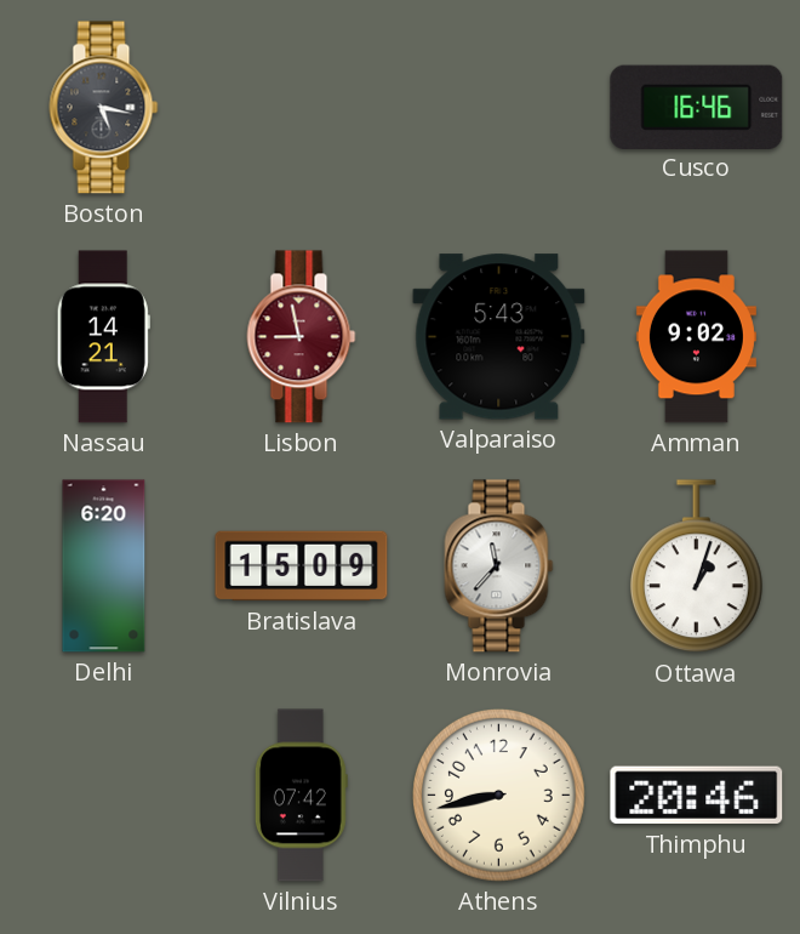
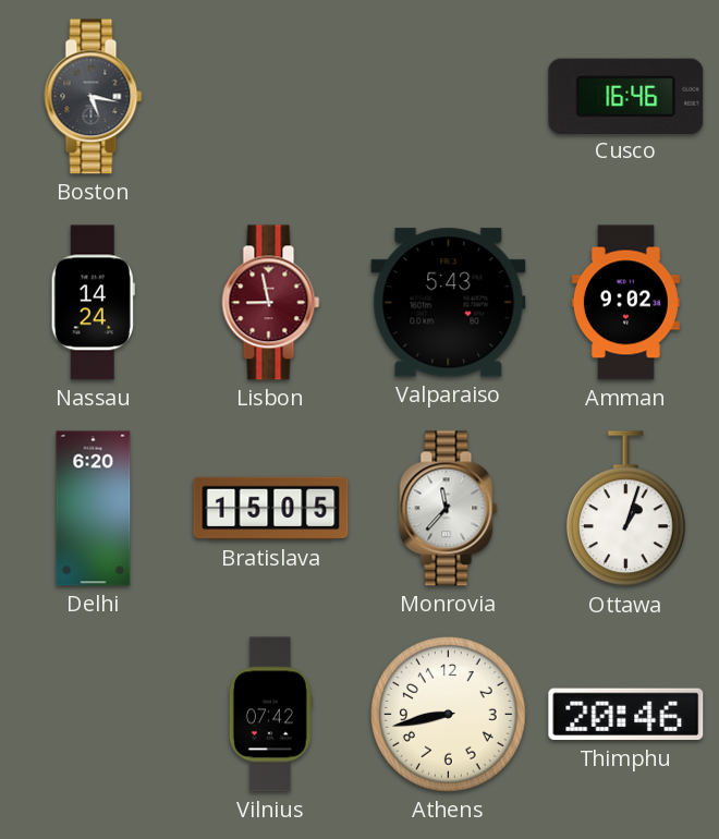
Nassau: 14:21 -> 14:24
Bratislava: 15:09 -> 15:05
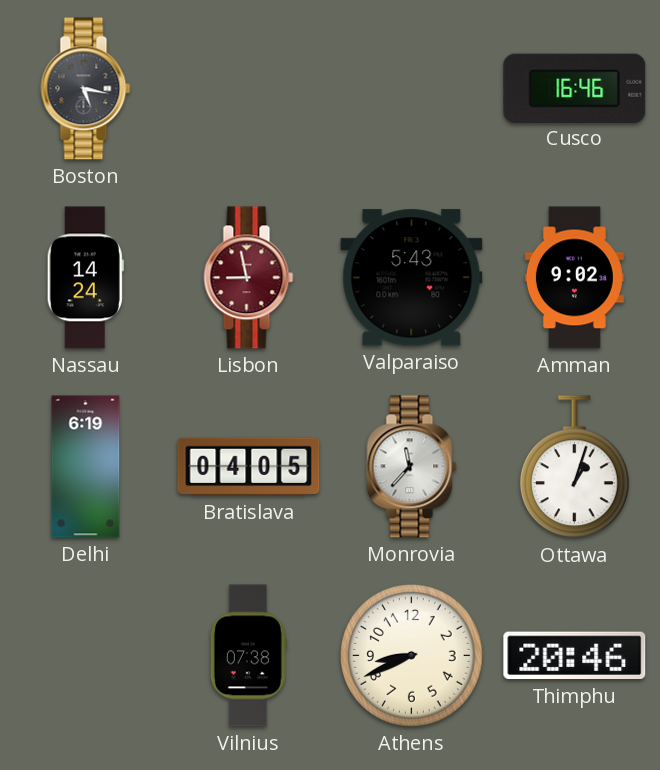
Delhi: 6:20 -> 6:19
Bratislava: 15:05 -> 04:05
Vilnius: 07:42 -> 07:38
Athens: 8:43 -> 8:41
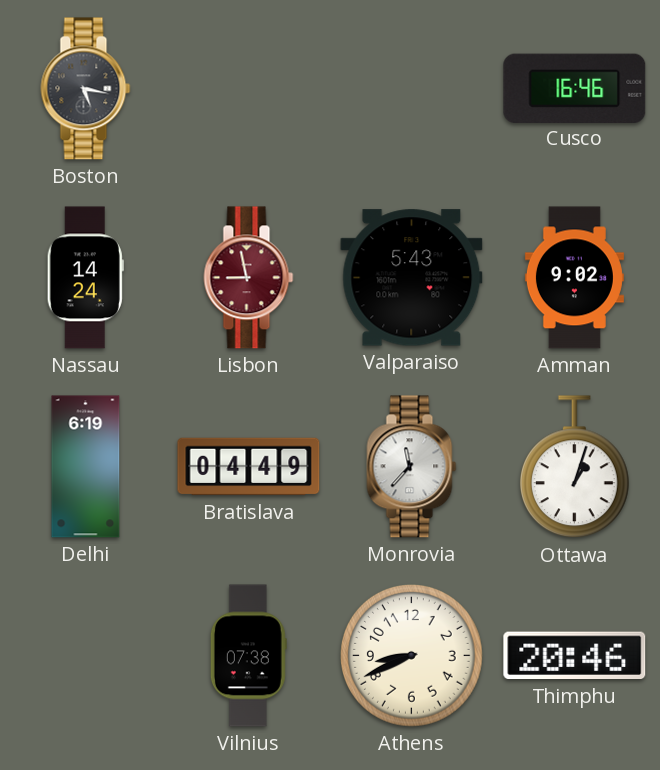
Bratislava: 04:05 -> 04:49
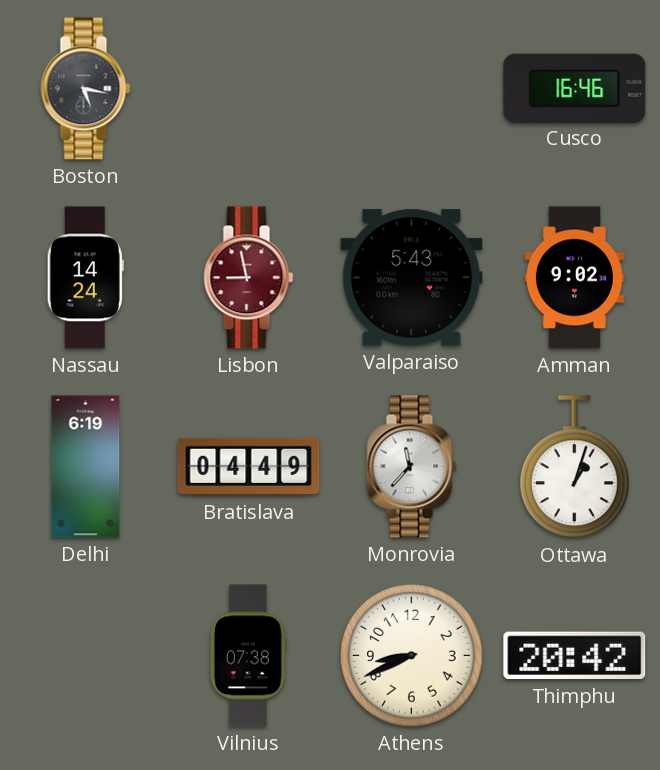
Thimphu: 20:46 -> 20:42
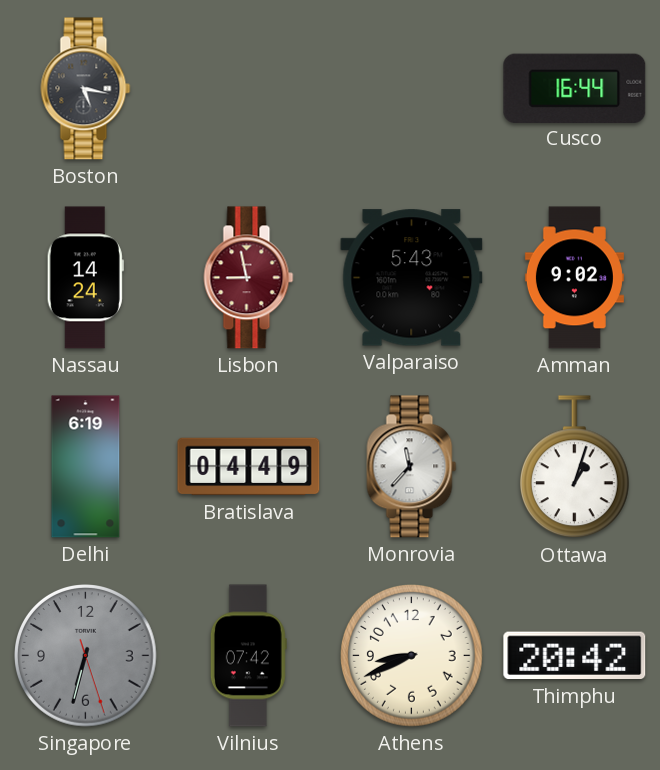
Cusco: 16:46 -> 16:44
Singapore: none -> 6:32
Vilnius: 07:38 -> 07:42
